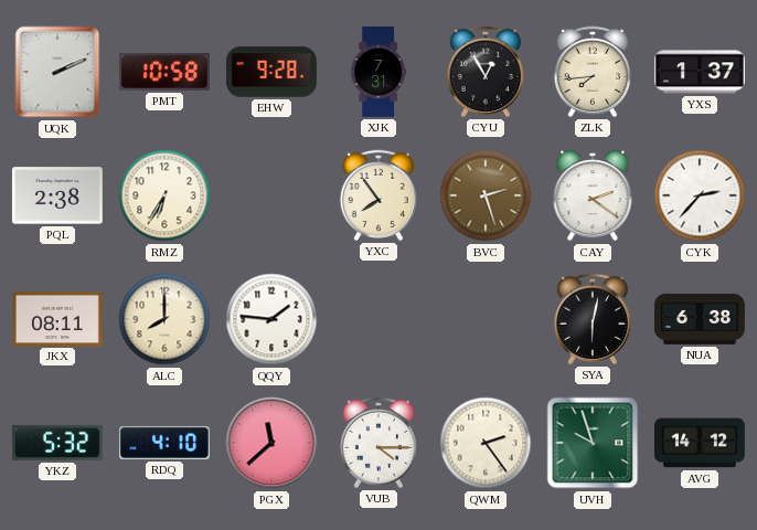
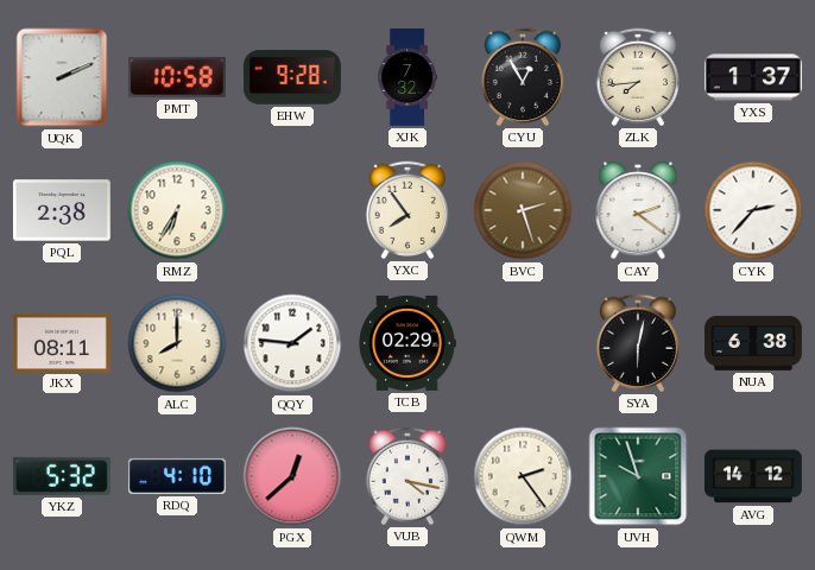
XJK: 7:31 -> 7:32
TCB: none -> 02:29
PGX: 11:38 -> 12:38
VUB: 4:15 -> 4:17
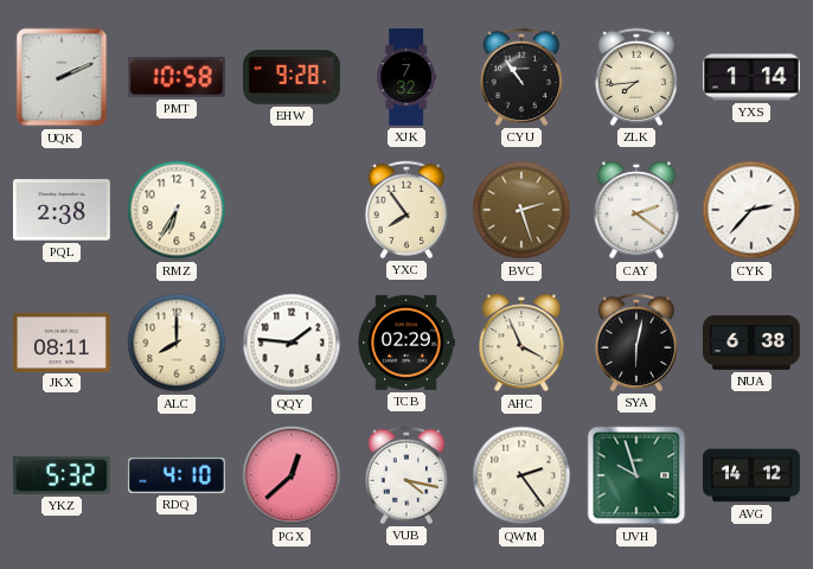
CYU: 12:55 -> 10:54
YXS: 1:37 -> 1:14
AHC: none -> 3:56
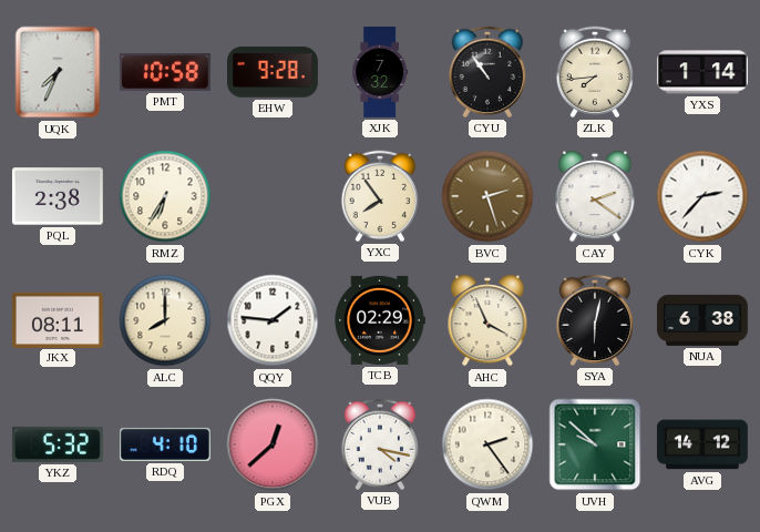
UQK: 2:11 -> 7:34
UVH: 9:57 -> 9:52
